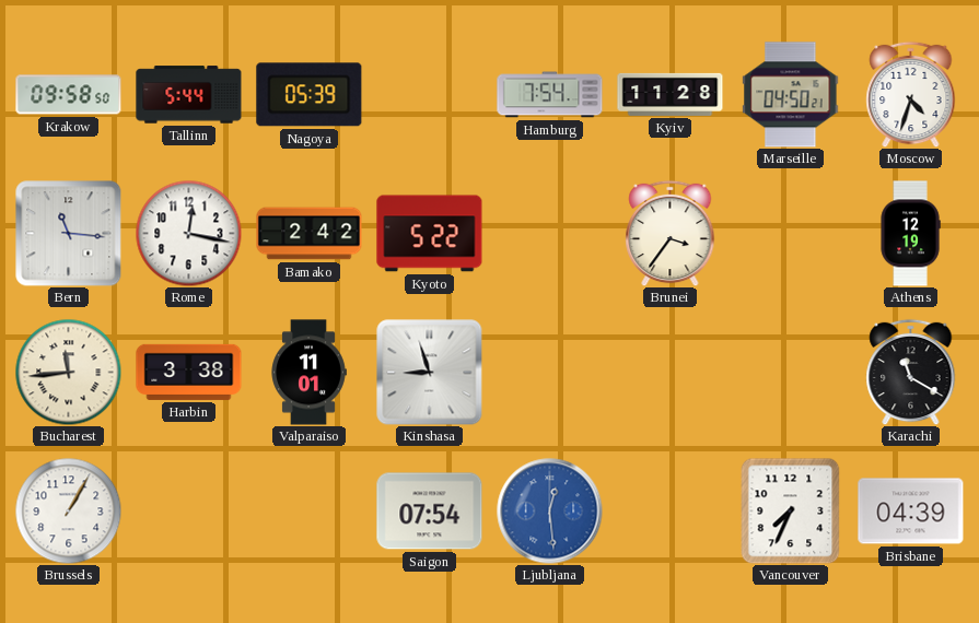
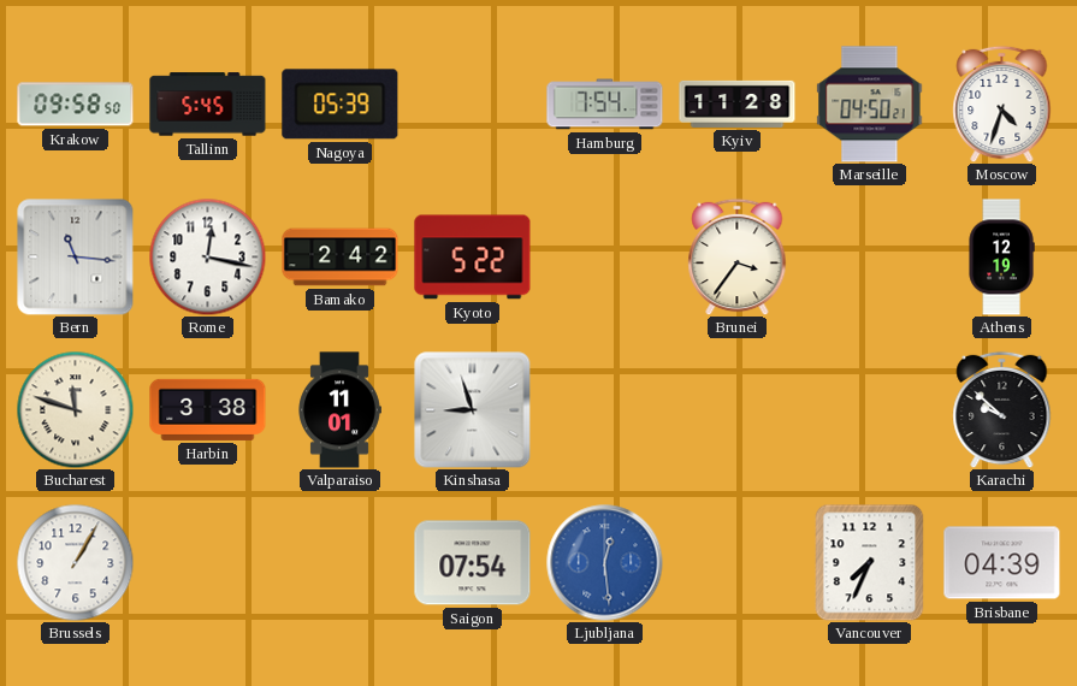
Tallinn: 5:44 -> 5:45
Bucharest: 11:44 -> 11:48
Karachi: 11:20 -> 9:52
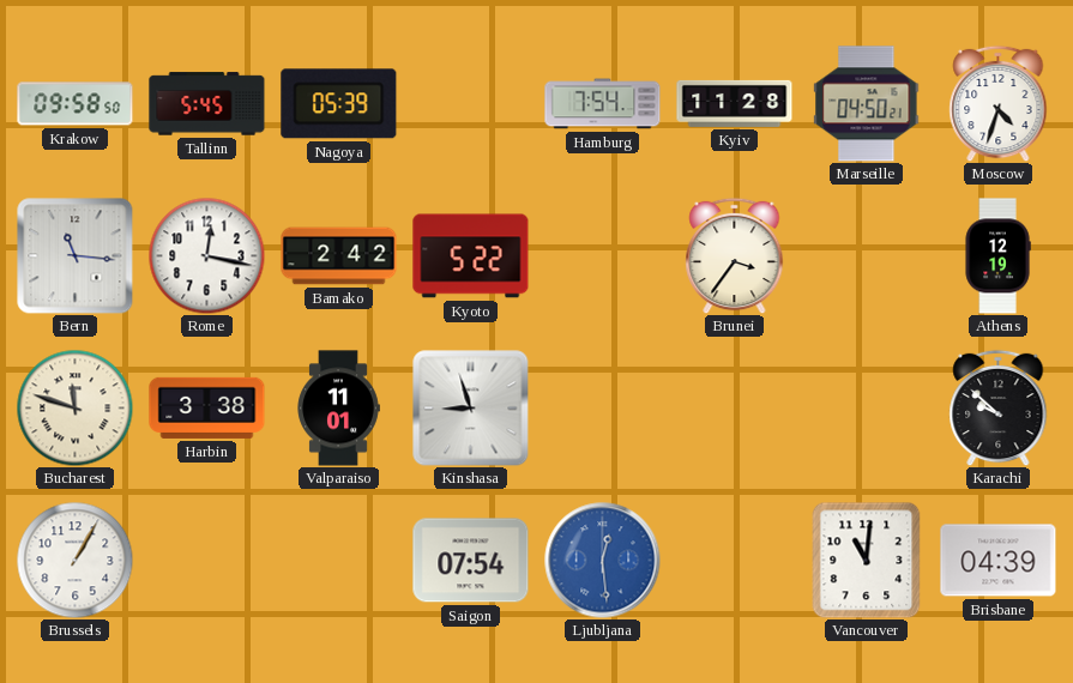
Vancouver: 7:34 -> 11:01
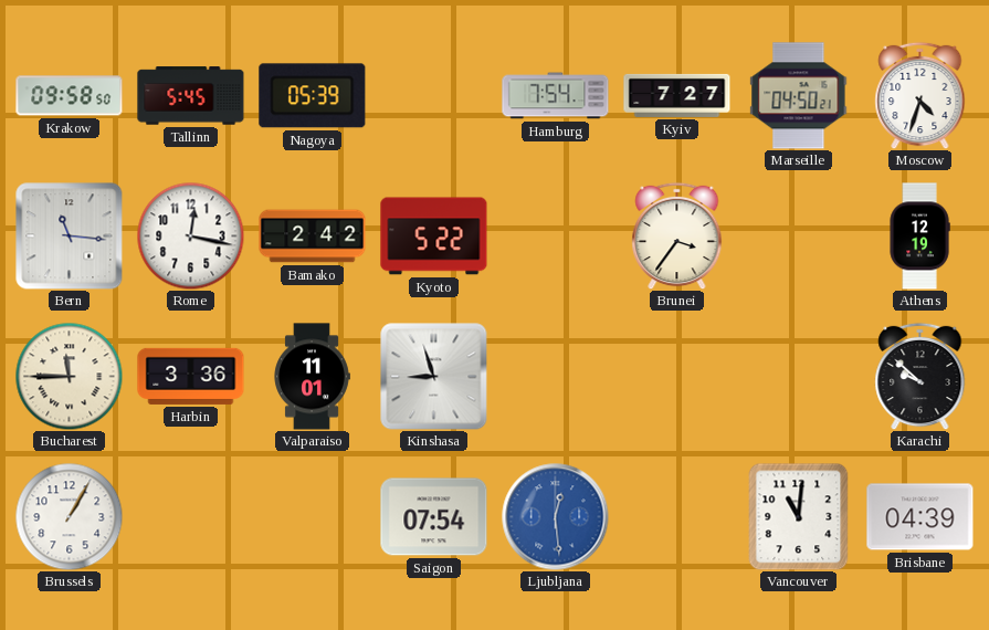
Kyiv: 11:28 -> 7:27
Bucharest: 11:48 -> 11:45
Harbin: 3:38 -> 3:36
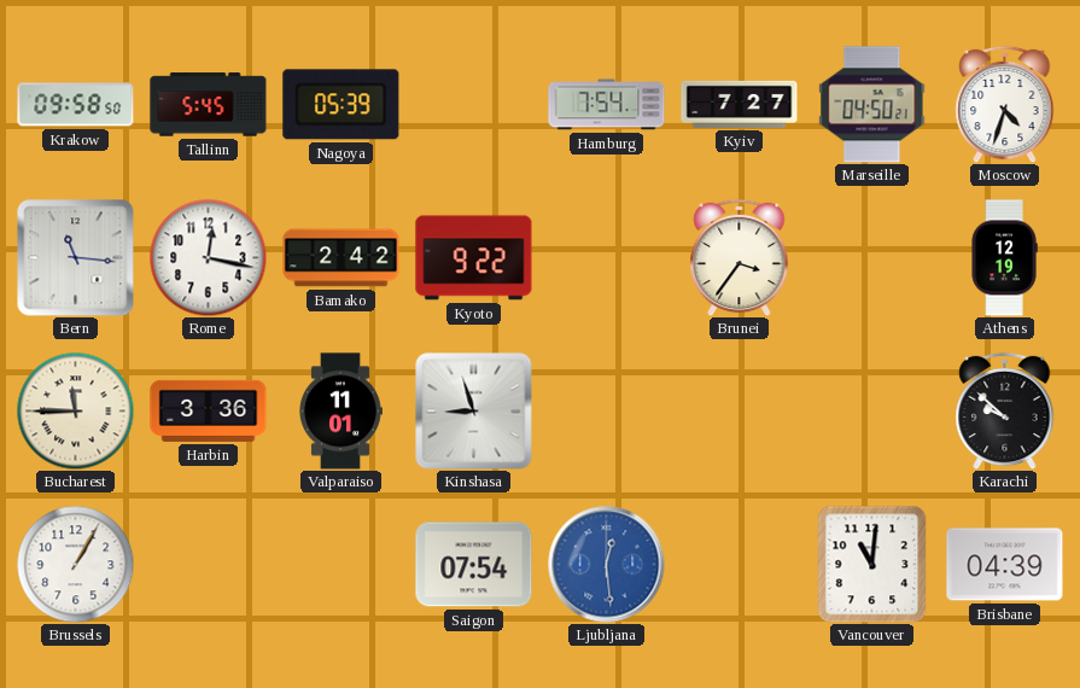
Kyoto: 5:22 -> 9:22
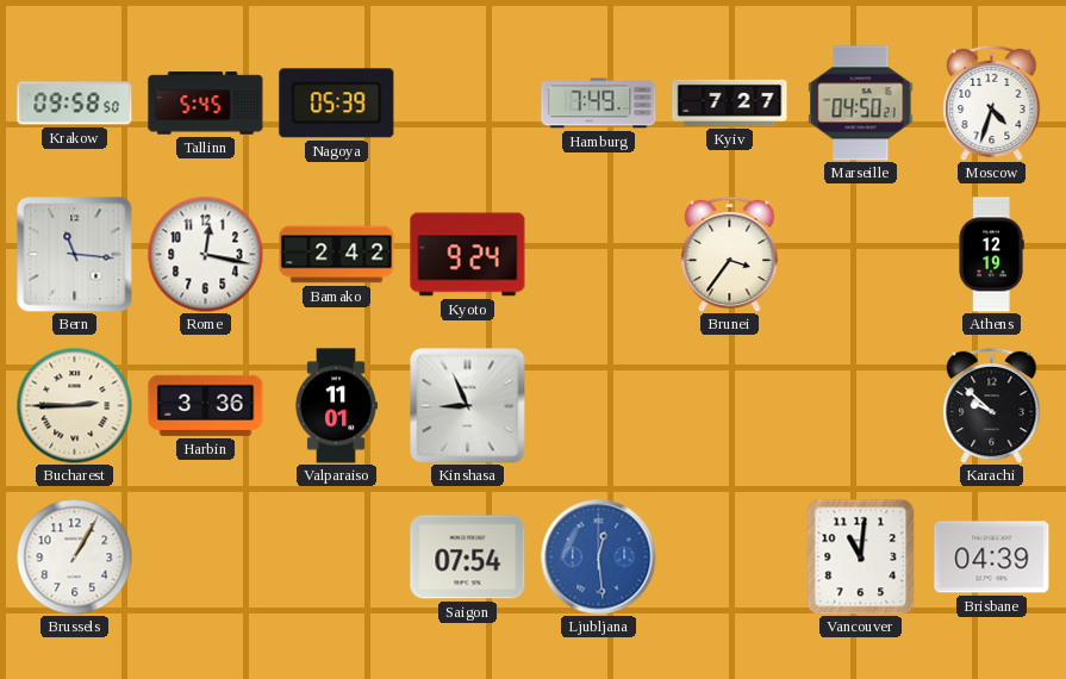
Hamburg: 7:54 -> 7:49
Kyoto: 9:22 -> 9:24
Bucharest: 11:45 -> 2:45
Kinshasa: 8:57 -> 8:56
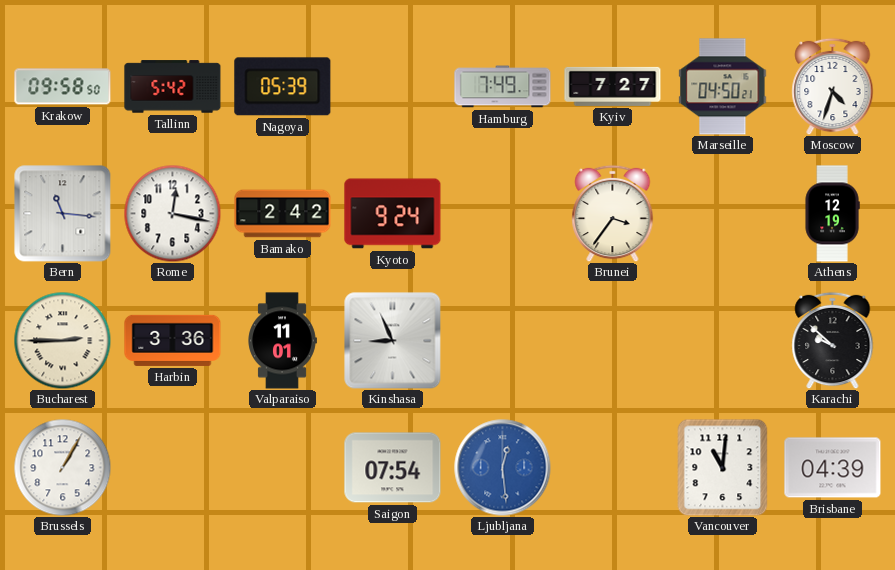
Tallinn: 5:45 -> 5:42
